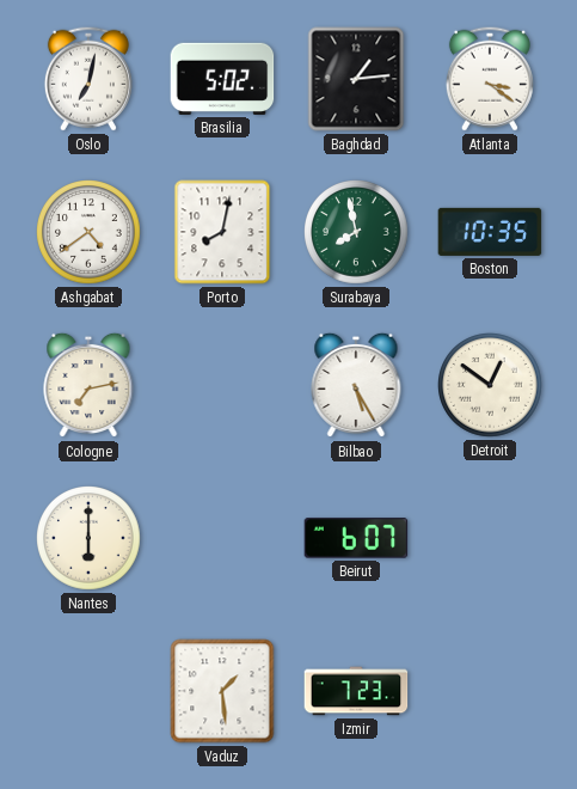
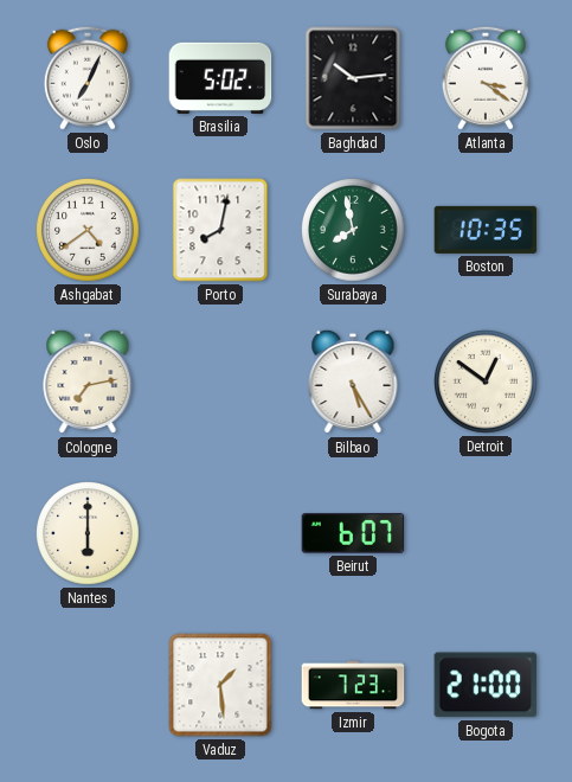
Oslo: 7:02 -> 7:04
Baghdad: 1:14 -> 10:14
Bogota: none -> 21:00
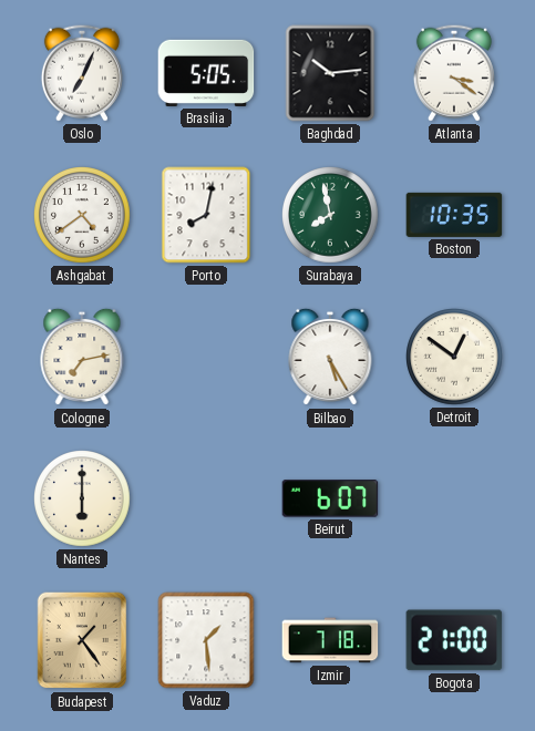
Brasilia: 5:02 -> 5:05
Budapest: none -> 1:24
Izmir: 7:23 -> 7:18
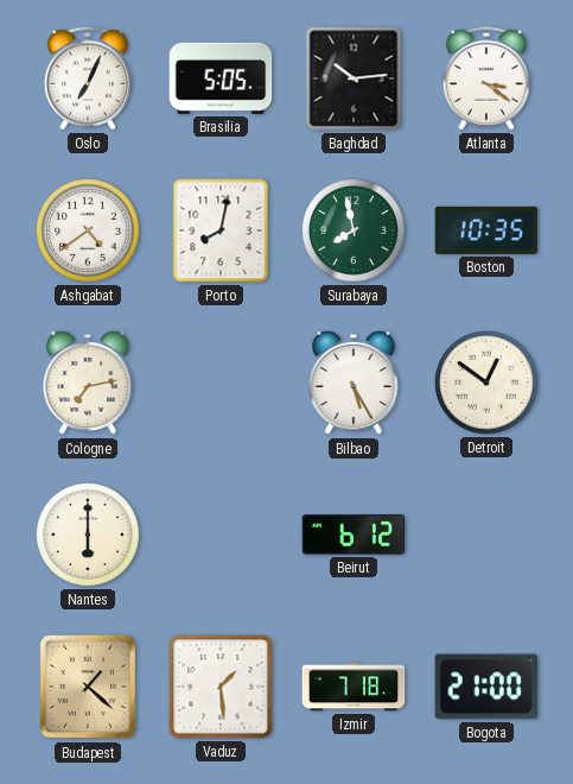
Beirut: 6:07 -> 6:12
Budapest: 1:24 -> 1:22
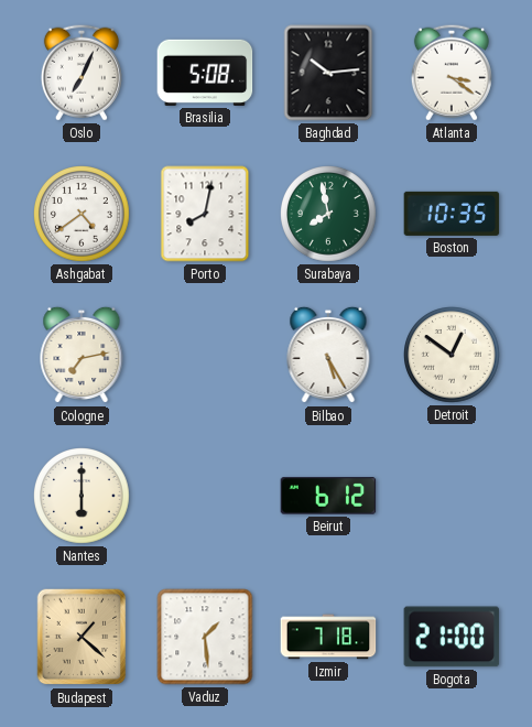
Brasilia: 5:05 -> 5:08
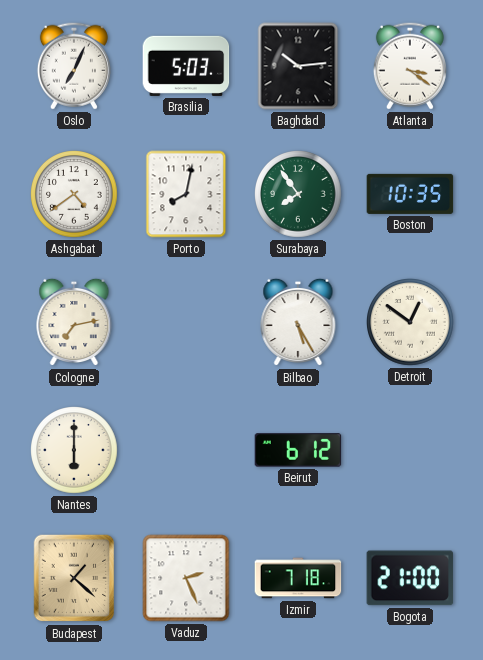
Brasilia: 5:08 -> 5:03
Surabaya: 7:58 -> 7:54
Vaduz: 1:29 -> 2:26
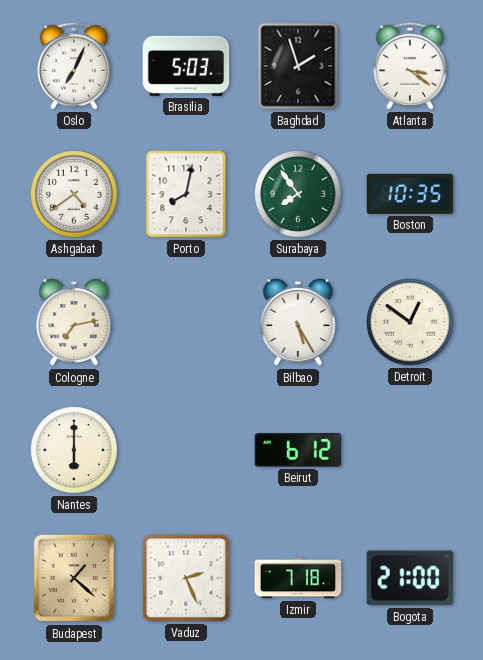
Baghdad: 10:14 -> 1:57
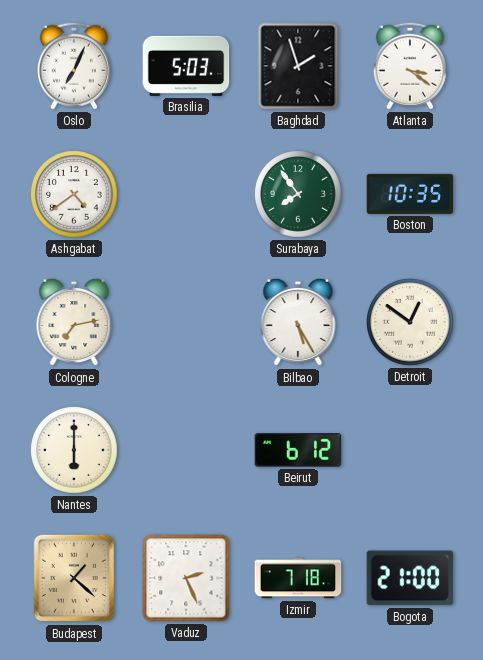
Porto: 8:02 -> none
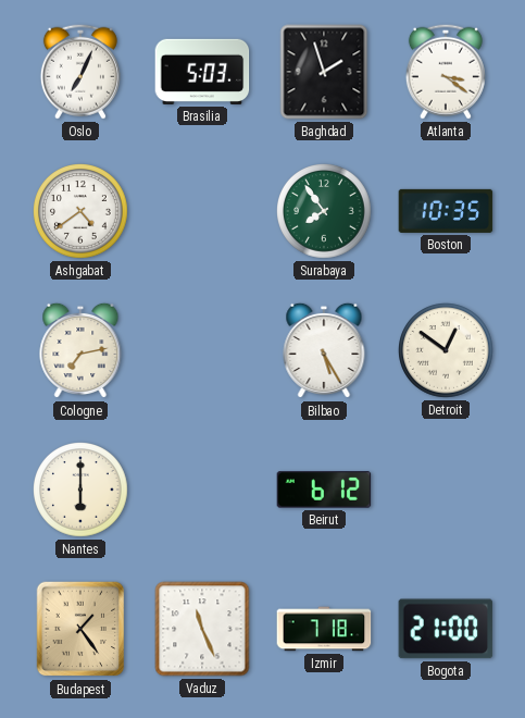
Budapest: 1:22 -> 1:24
Vaduz: 2:26 -> 11:26
